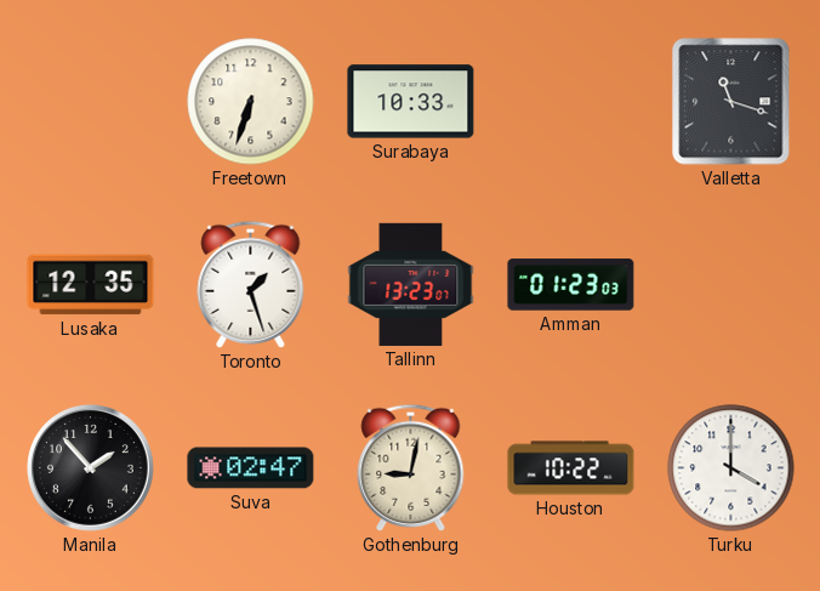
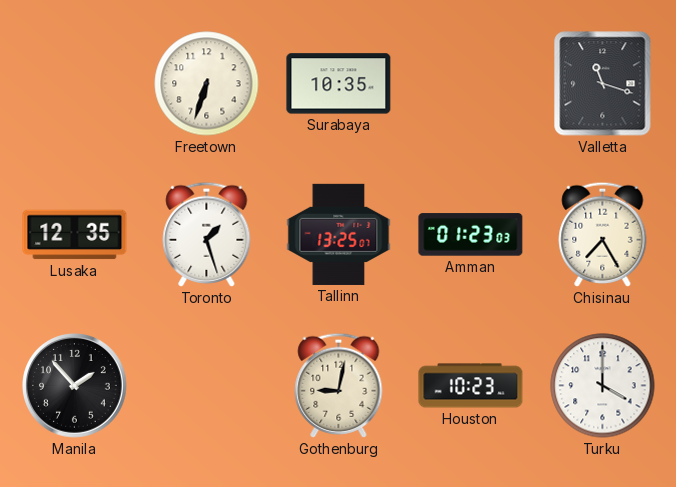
Surabaya: 10:33 -> 10:35
Tallinn: 13:23 -> 13:25
Chisinau: none -> 7:25
Suva: 02:47 -> none
Houston: 10:22 -> 10:23
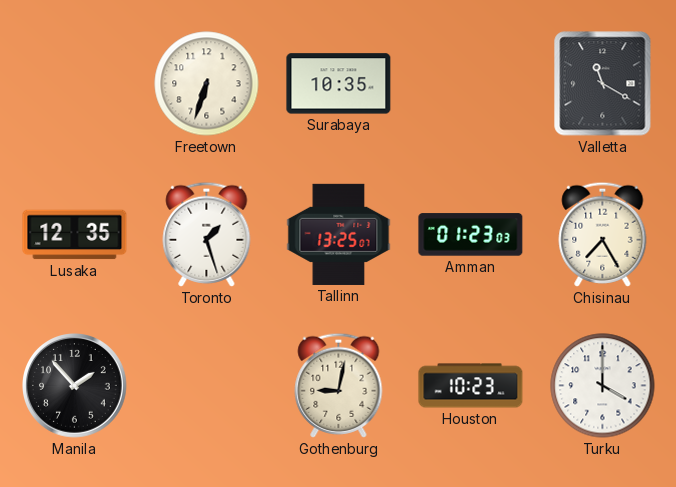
Valletta: 11:18 -> 11:20
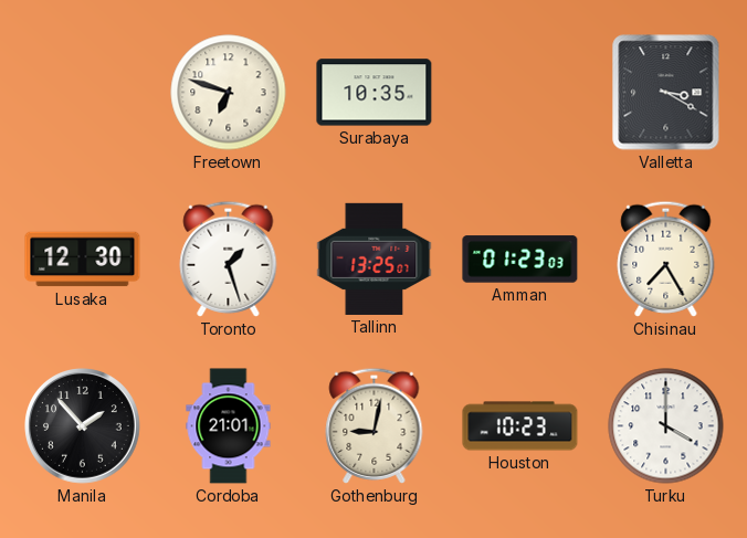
Freetown: 6:33 -> 6:48
Valletta: 11:20 -> 3:20
Lusaka: 12:35 -> 12:30
Cordoba: none -> 21:01
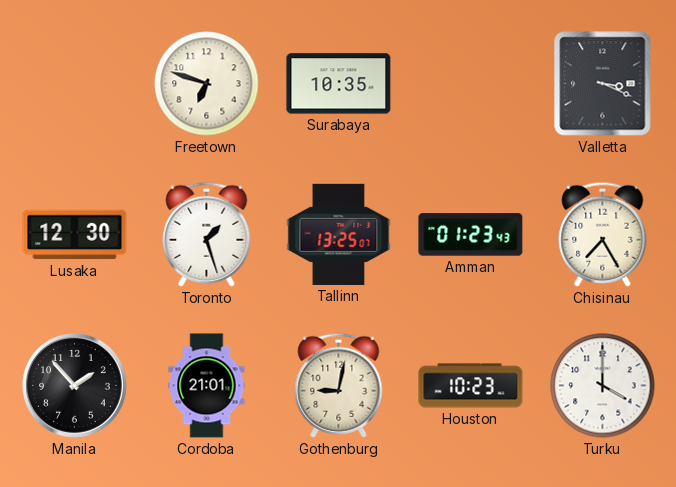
Valletta: 3:20 -> 3:19
Amman: 01:23:03 -> 01:23:43
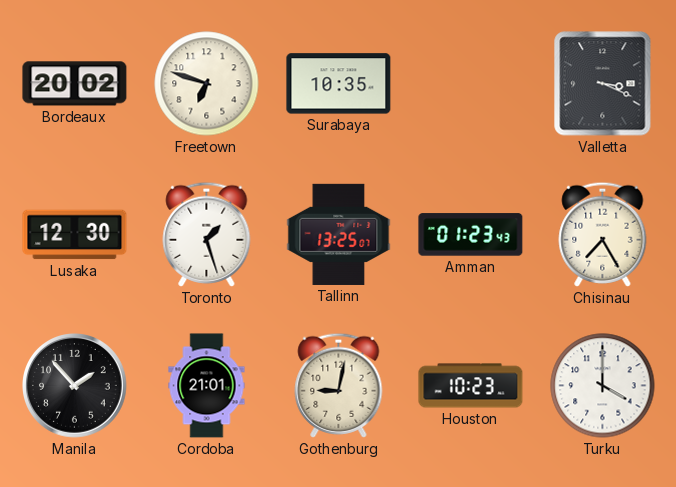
Bordeaux: none -> 20:02
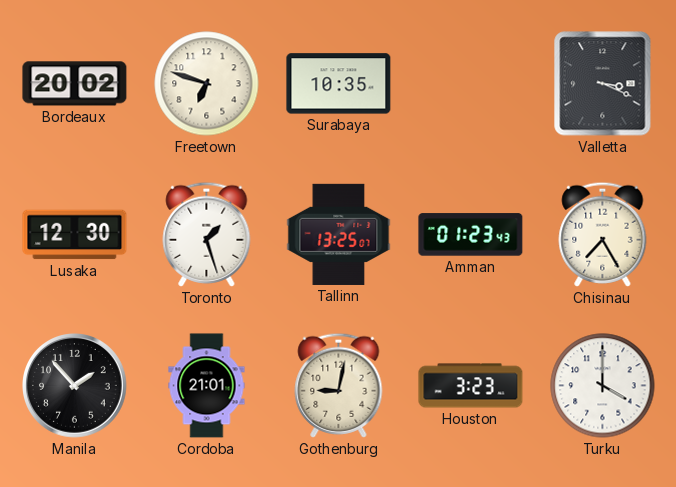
Houston: 10:23 -> 3:23
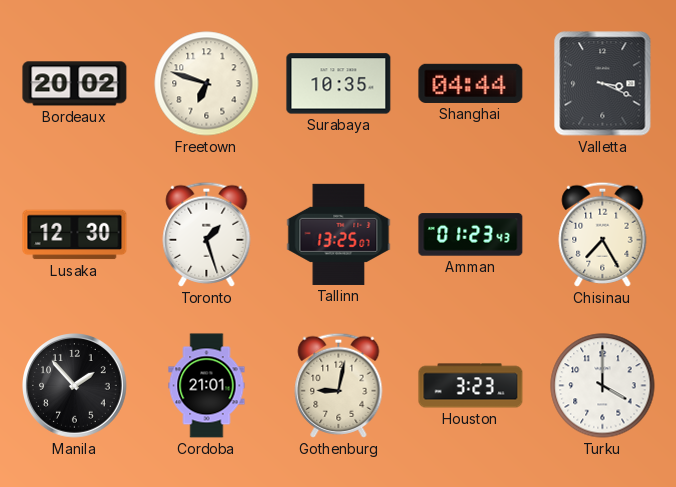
Shanghai: none -> 04:44
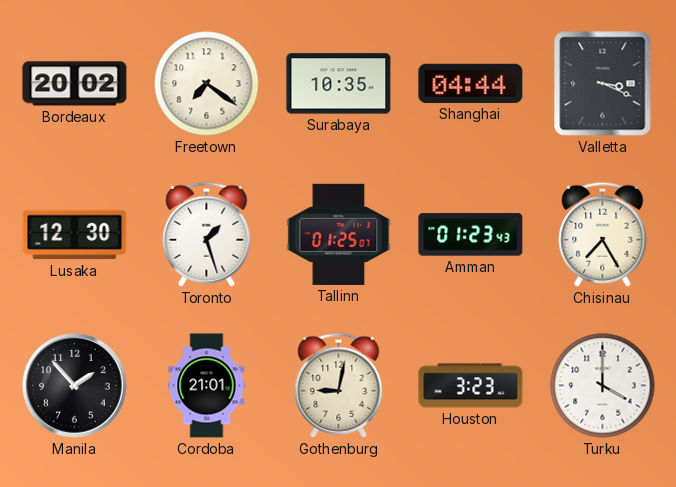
Freetown: 6:48 -> 7:21
Tallinn: 13:25 -> 01:25
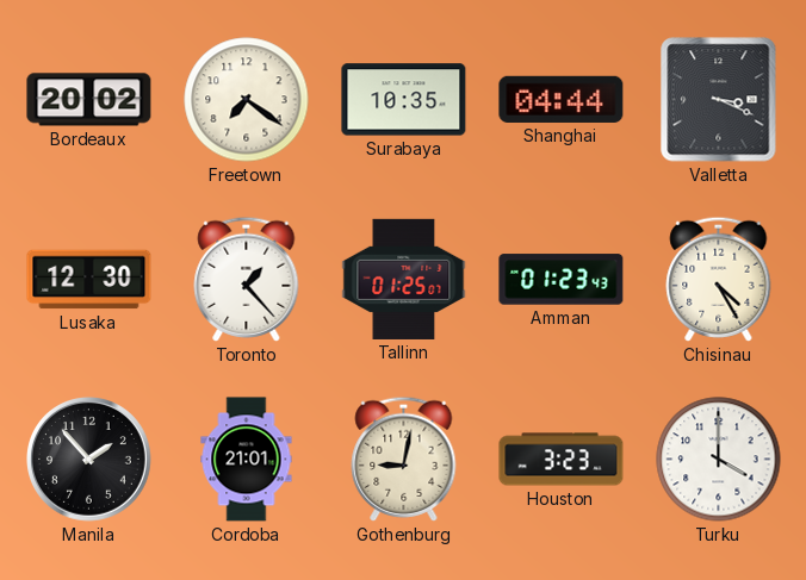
Toronto: 1:27 -> 1:23
Chisinau: 7:25 -> 4:25
